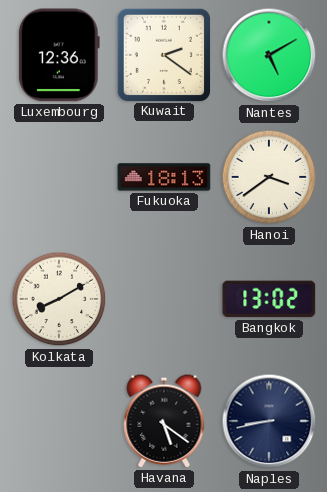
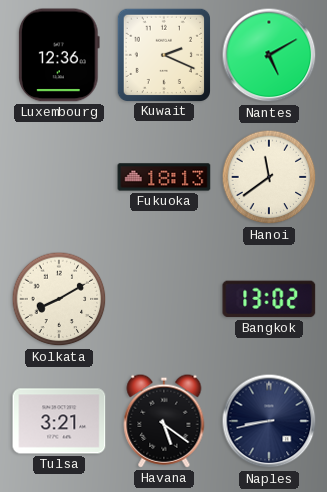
Kuwait: 2:21 -> 2:19
Hanoi: 3:39 -> 11:39
Tulsa: none -> 3:21
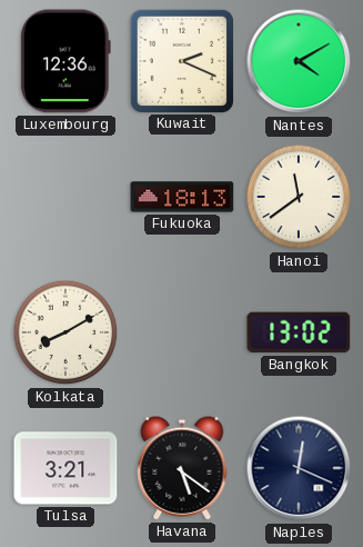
Nantes: 5:10 -> 4:10
Naples: 8:43 -> 12:19
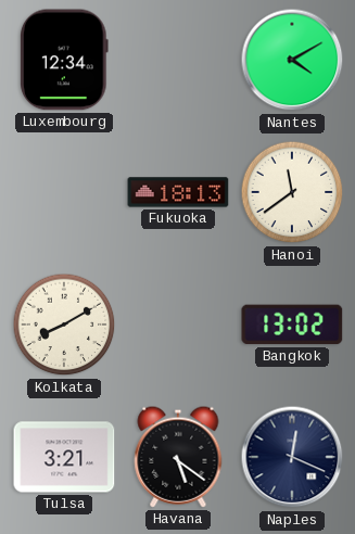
Luxembourg: 12:36 -> 12:34
Kuwait: 2:19 -> none
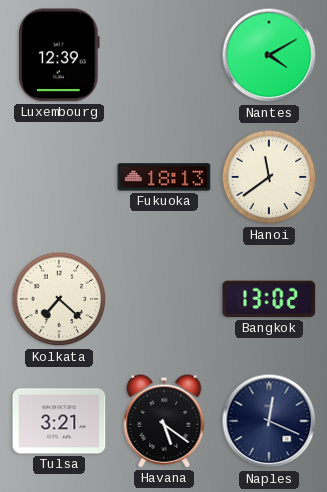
Luxembourg: 12:34 -> 12:39
Kolkata: 8:10 -> 7:22
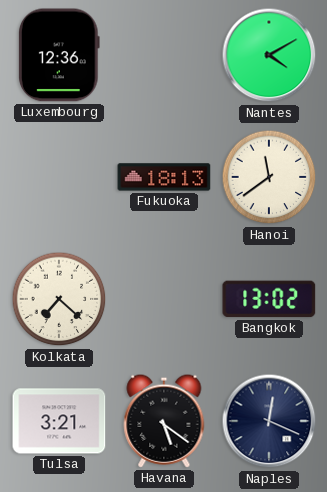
Luxembourg: 12:39 -> 12:36
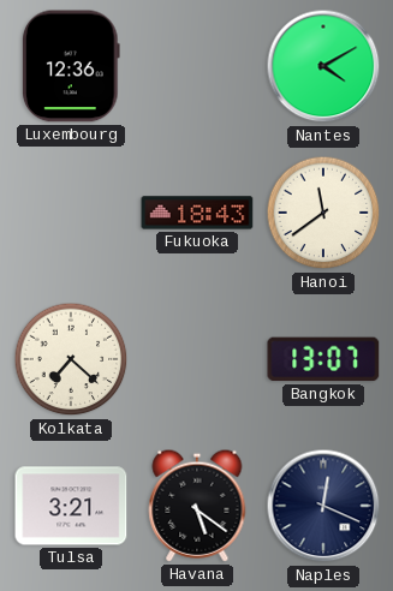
Fukuoka: 18:13 -> 18:43
Bangkok: 13:02 -> 13:07
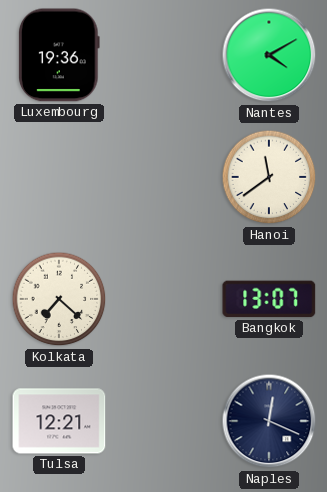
Luxembourg: 12:36 -> 19:36
Fukuoka: 18:43 -> none
Tulsa: 3:21 -> 12:21
Havana: 5:21 -> none
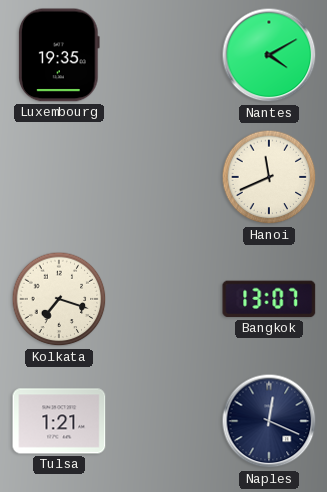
Luxembourg: 19:36 -> 19:35
Hanoi: 11:39 -> 11:41
Kolkata: 7:22 -> 7:18
Tulsa: 12:21 -> 1:21
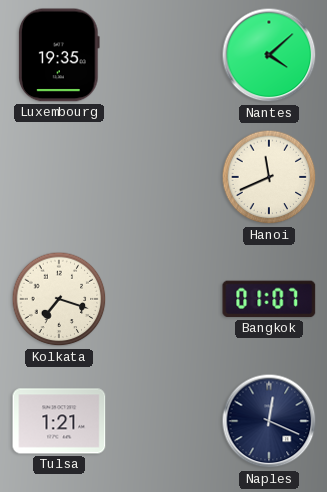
Nantes: 4:10 -> 4:08
Bangkok: 13:07 -> 01:07
